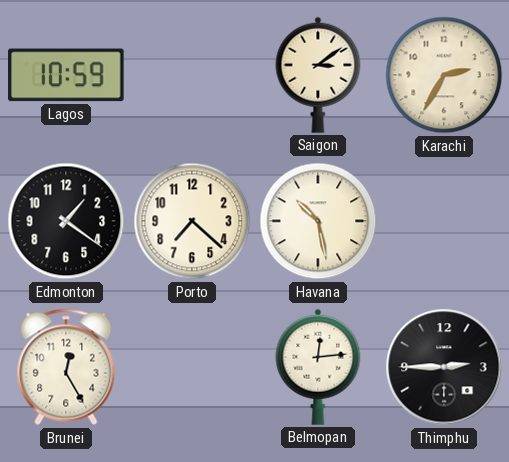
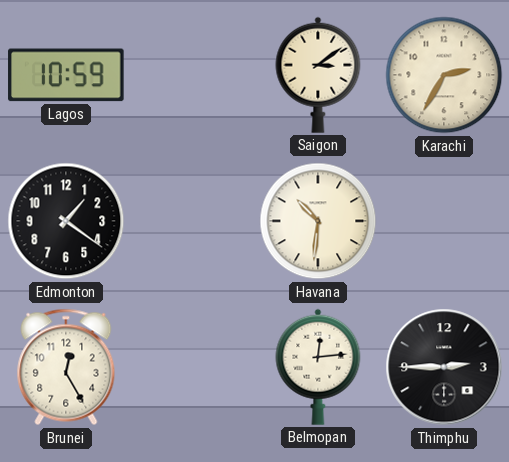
Porto: 7:22 -> none
Havana: 10:28 -> 10:31
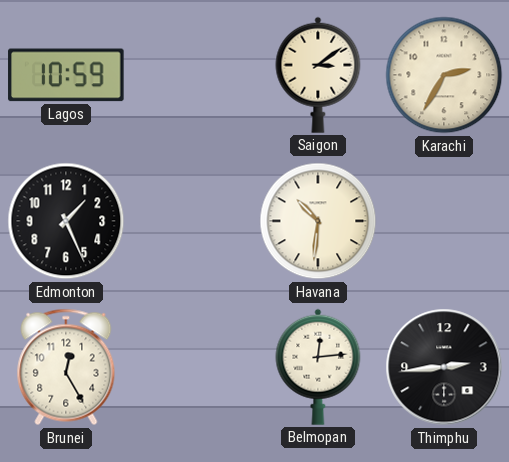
Edmonton: 1:21 -> 1:26
Thimphu: 2:45 -> 2:44
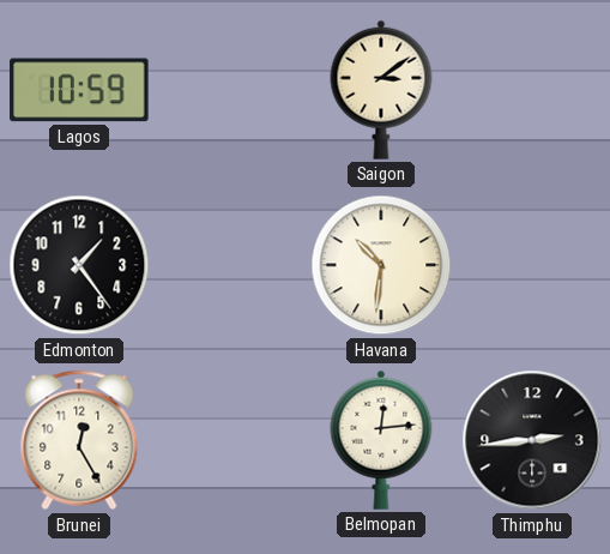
Karachi: 2:35 -> none
Edmonton: 1:26 -> 1:24
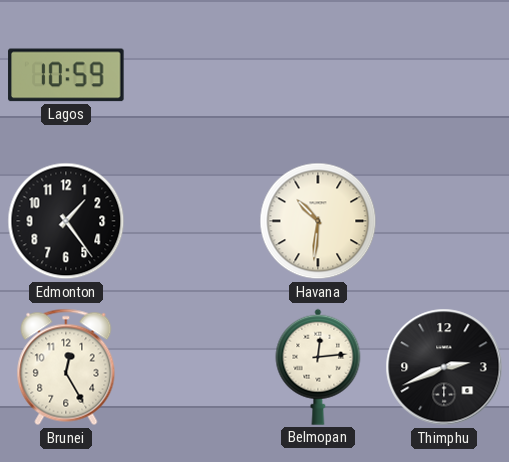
Saigon: 3:09 -> none
Thimphu: 2:44 -> 2:41
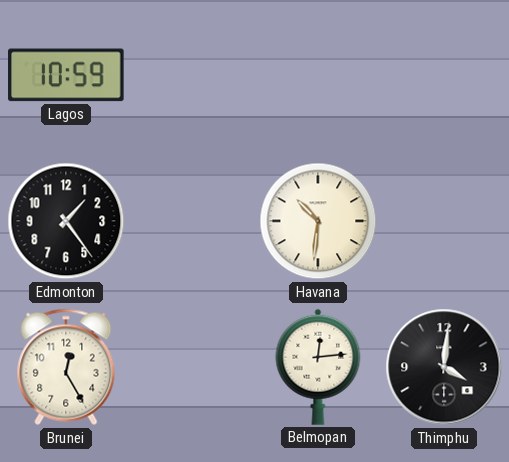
Thimphu: 2:41 -> 4:01
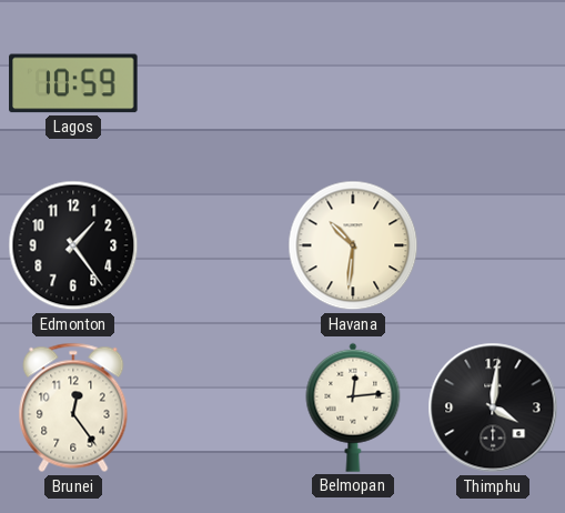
Brunei: 12:25 -> 12:24
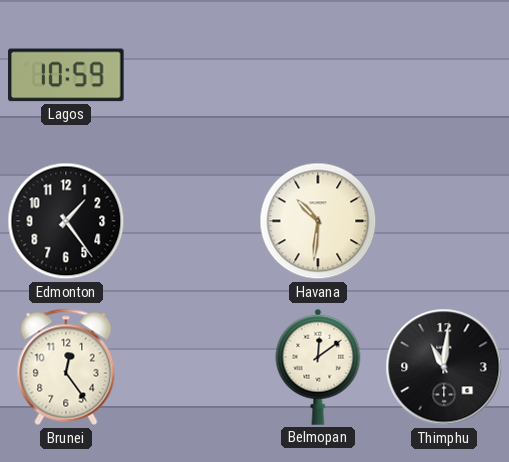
Belmopan: 12:14 -> 12:09
Thimphu: 4:01 -> 11:01
